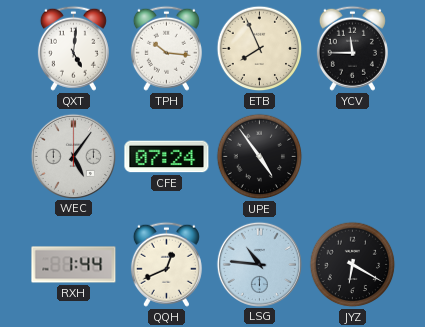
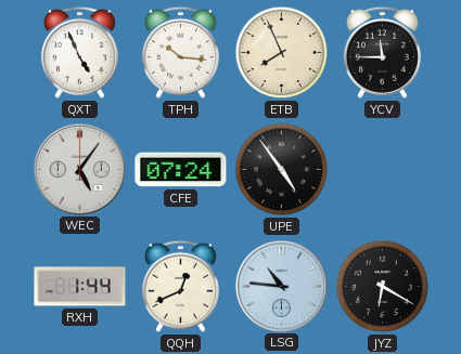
QXT: 5:01 -> 4:56
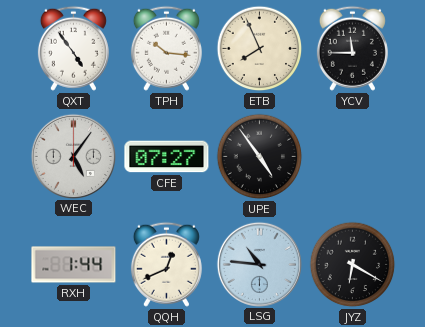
QXT: 4:56 -> 4:54
CFE: 07:24 -> 07:27
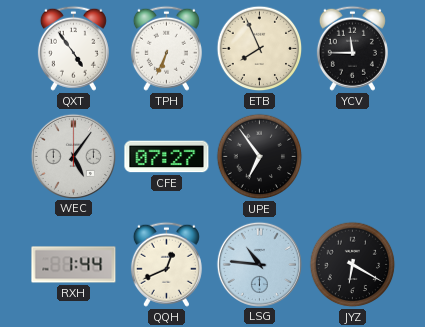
TPH: 10:16 -> 6:34
UPE: 4:54 -> 6:54
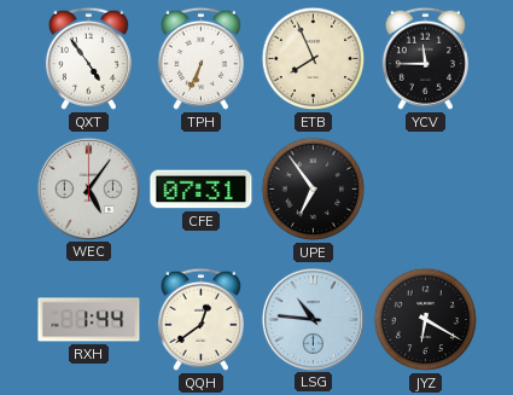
CFE: 07:27 -> 07:31
QQH: 12:41 -> 12:39
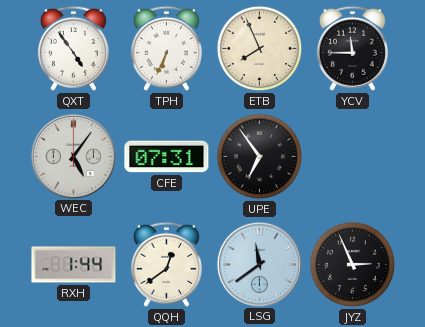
LSG: 10:46 -> 11:39
JYZ: 6:20 -> 2:56
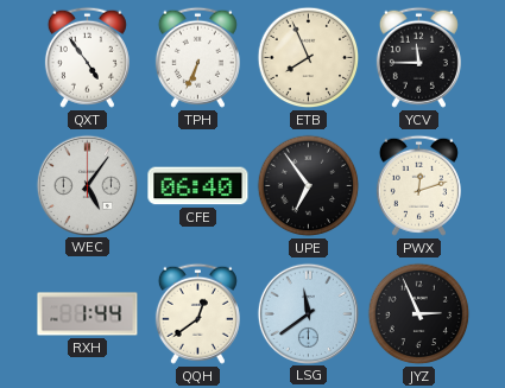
CFE: 07:31 -> 06:40
PWX: none -> 12:12
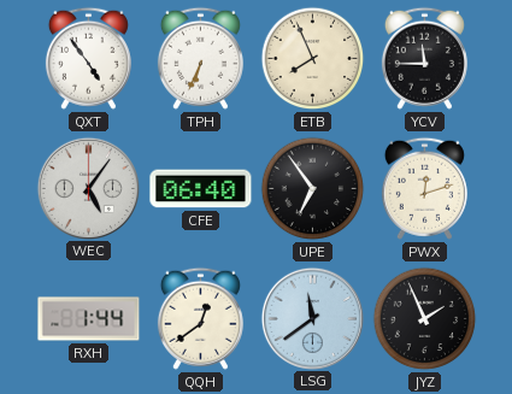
JYZ: 2:56 -> 1:56
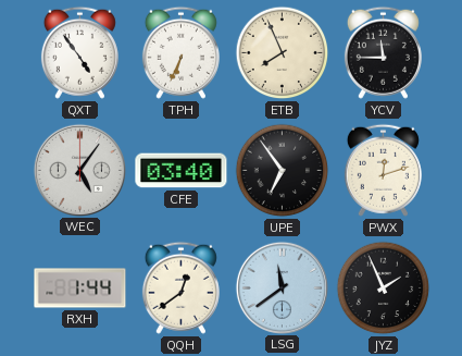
CFE: 06:40 -> 03:40
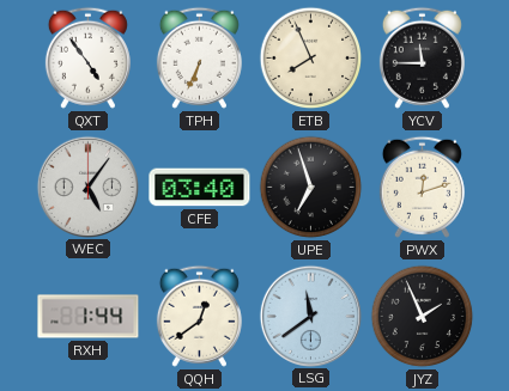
UPE: 6:54 -> 6:57
